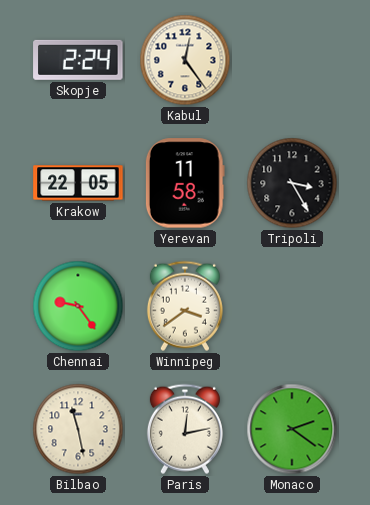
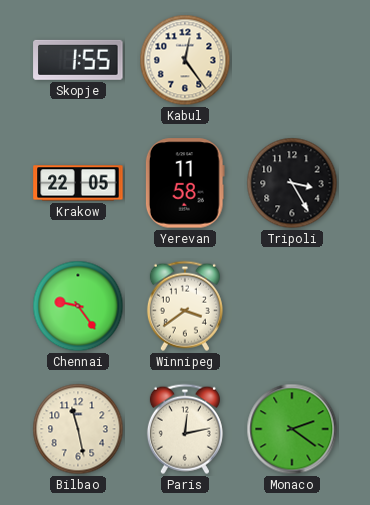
Skopje: 2:24 -> 1:55
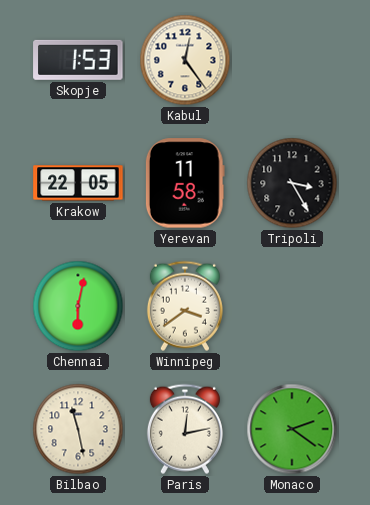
Skopje: 1:55 -> 1:53
Chennai: 9:24 -> 6:02
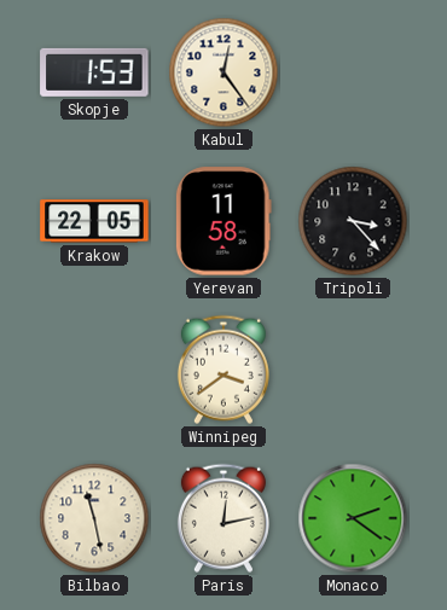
Tripoli: 3:25 -> 3:23
Chennai: 6:02 -> none
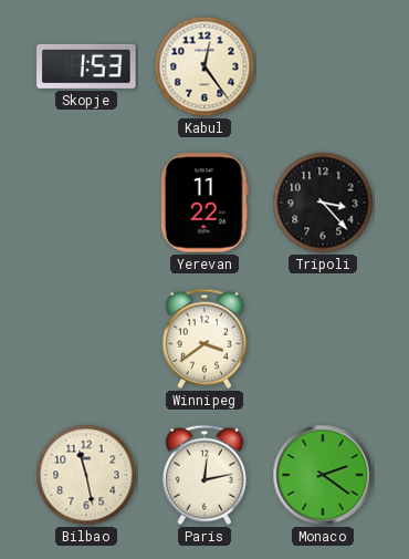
Krakow: 22:05 -> none
Yerevan: 11:58 -> 11:22
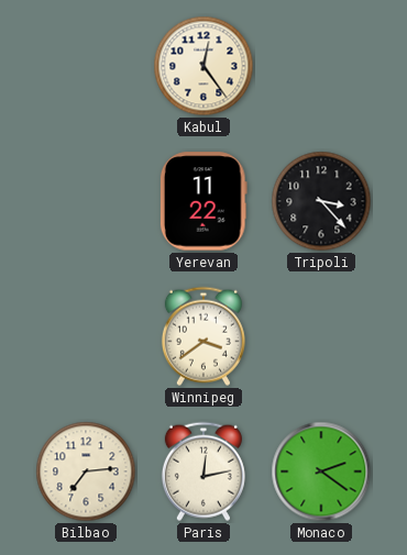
Skopje: 1:53 -> none
Bilbao: 11:28 -> 7:14
